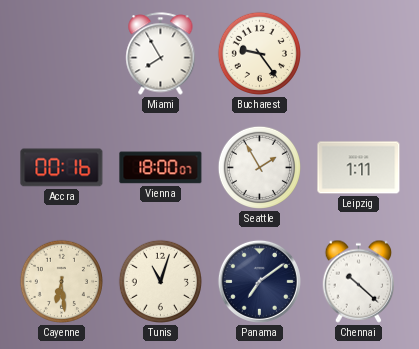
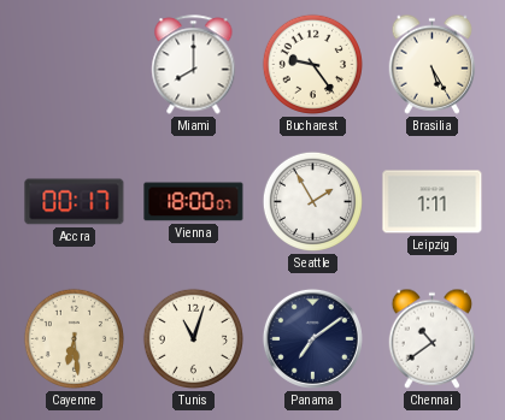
Miami: 7:55 -> 8:00
Brasilia: none -> 5:25
Accra: 00:16 -> 00:17
Chennai: 10:22 -> 10:39
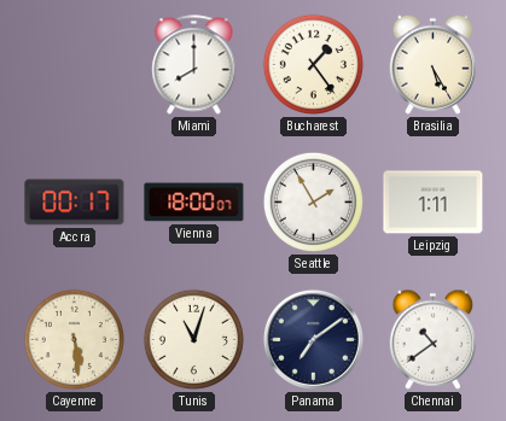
Bucharest: 9:24 -> 1:24
Cayenne: 6:29 -> 5:29
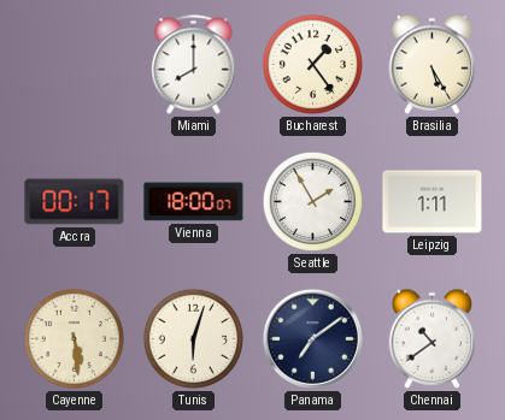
Tunis: 11:03 -> 6:03
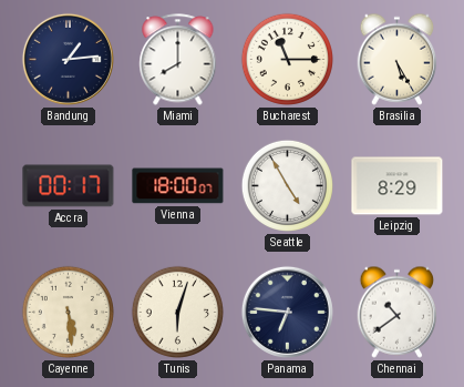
Bandung: none -> 1:14
Bucharest: 1:24 -> 11:15
Seattle: 1:55 -> 4:55
Leipzig: 1:11 -> 8:29
Panama: 7:09 -> 6:46
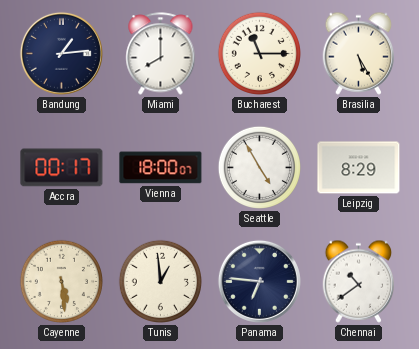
Tunis: 6:03 -> 12:59
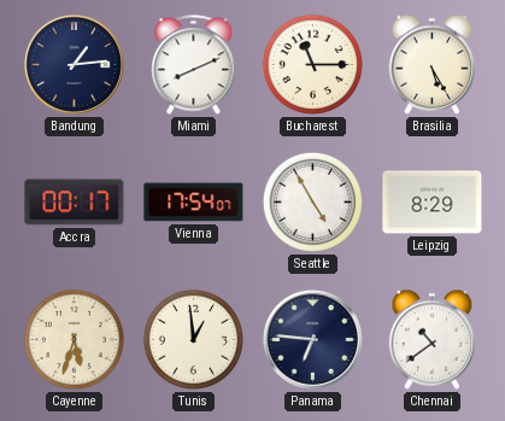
Miami: 8:00 -> 8:11
Vienna: 18:00 -> 17:54
Cayenne: 5:29 -> 5:33
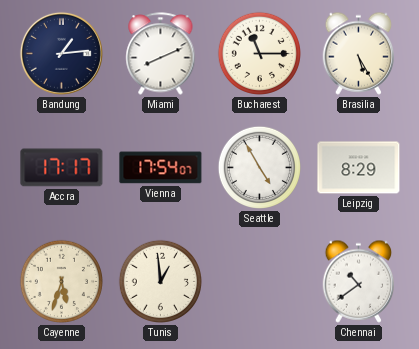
Accra: 00:17 -> 17:17
Panama: 6:46 -> none
